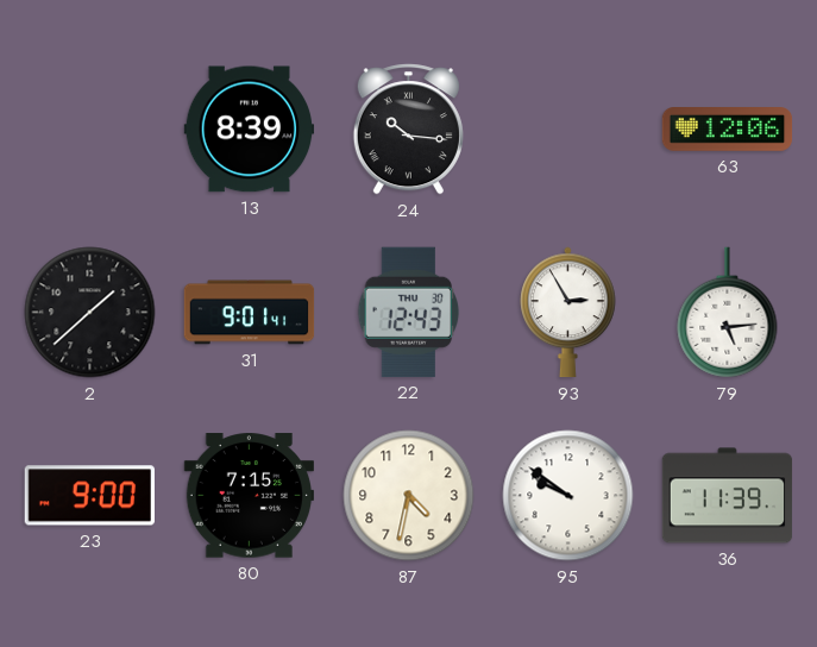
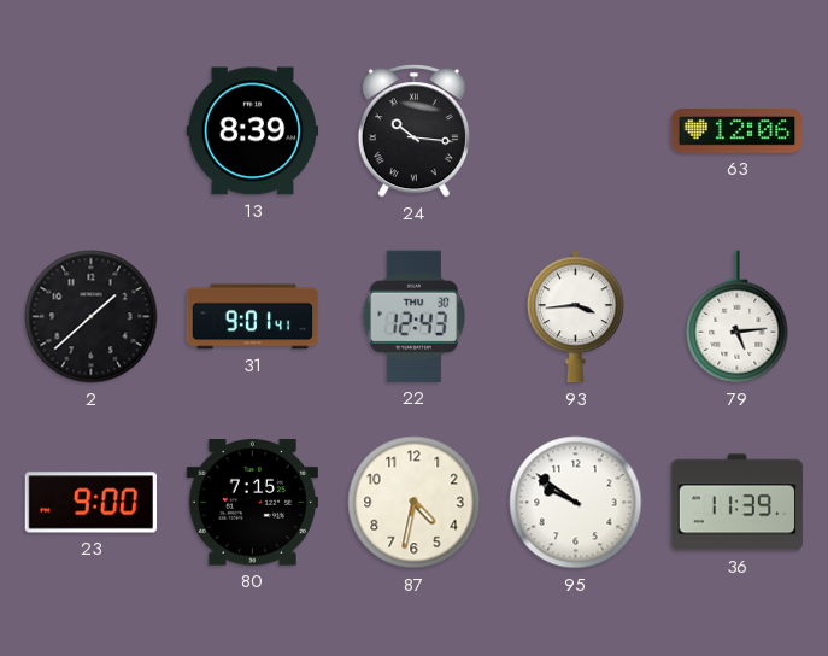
93: 2:55 -> 3:44
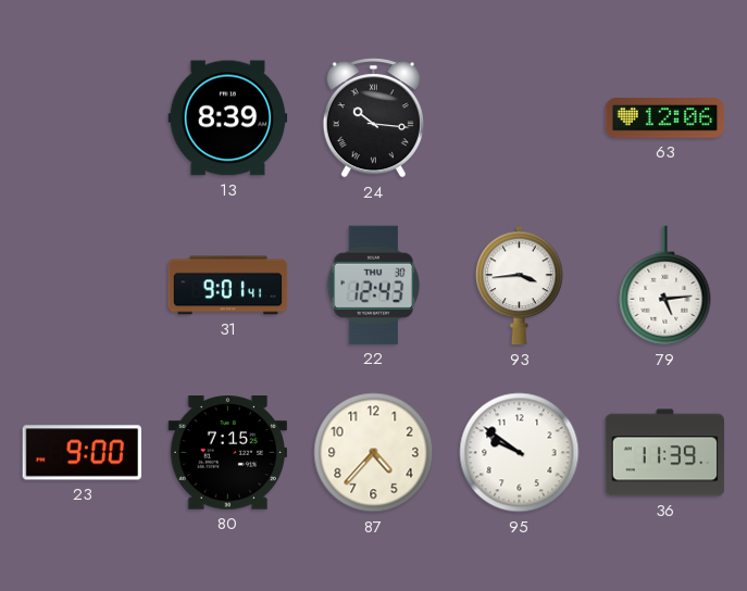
2: 1:38 -> none
87: 4:32 -> 4:37
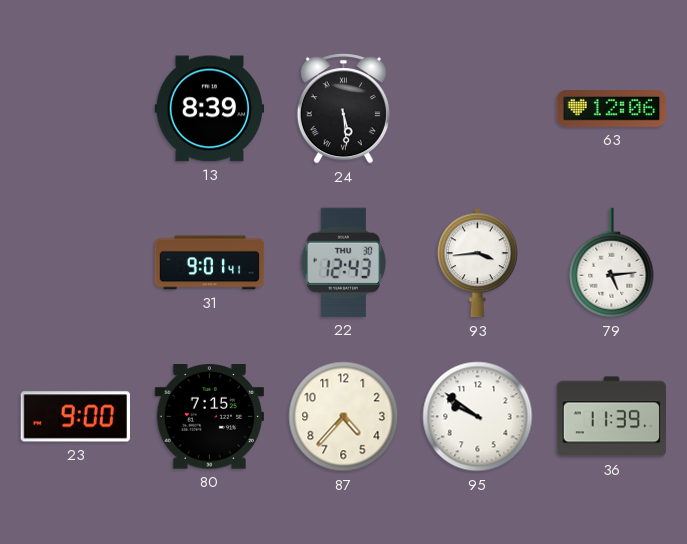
24: 10:16 -> 5:29
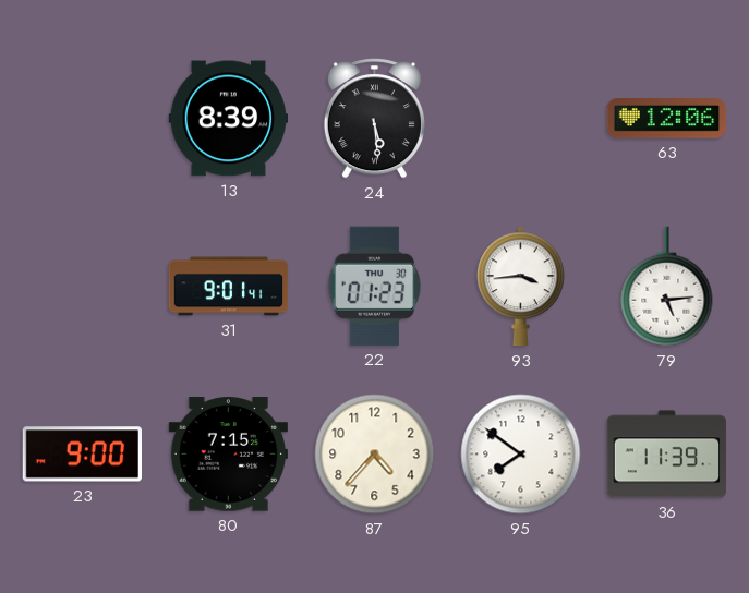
22: 12:43 -> 01:23
95: 9:51 -> 7:51
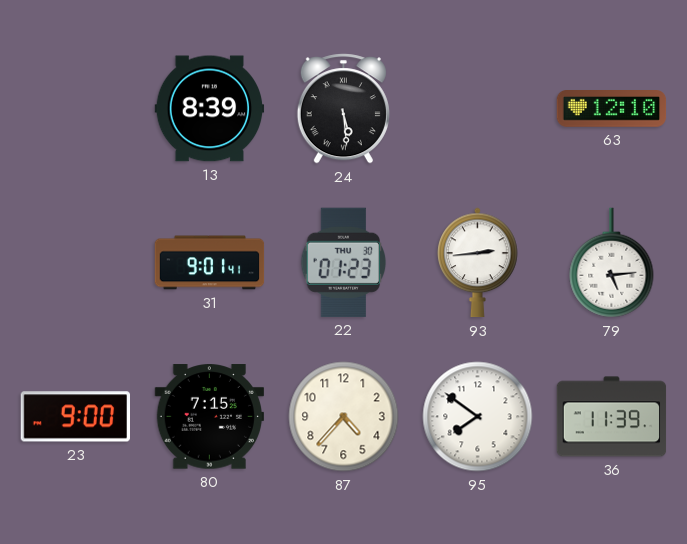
63: 12:06 -> 12:10
93: 3:44 -> 2:44
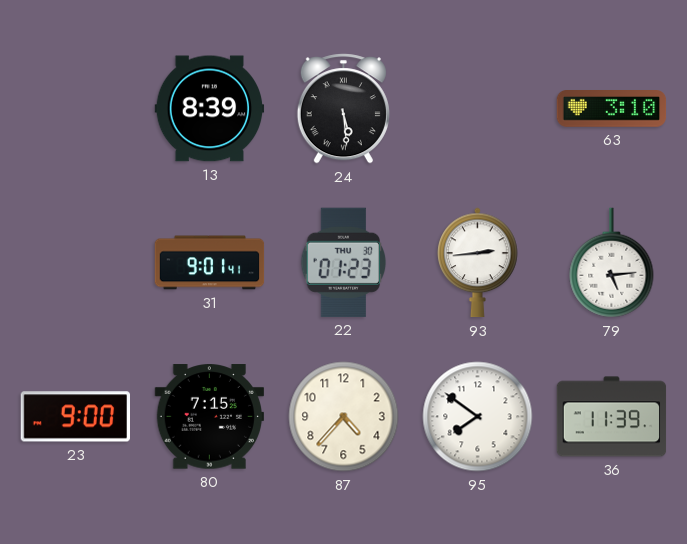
63: 12:10 -> 3:10
